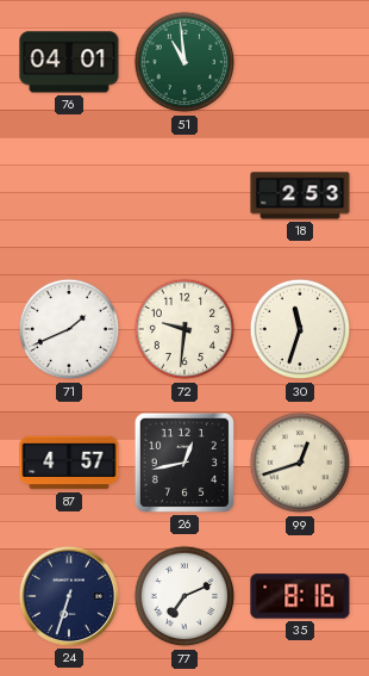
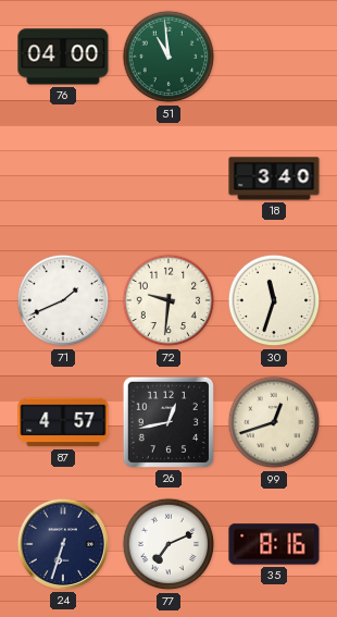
76: 04:01 -> 04:00
18: 2:53 -> 3:40
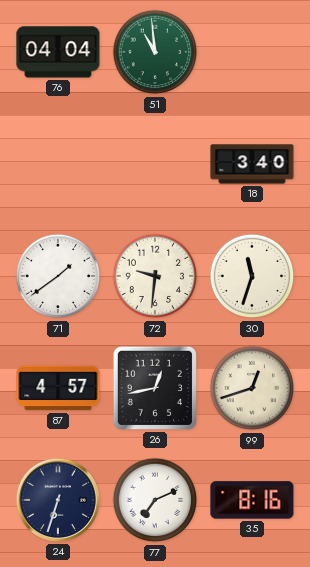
76: 04:00 -> 04:04
71: 1:41 -> 1:39
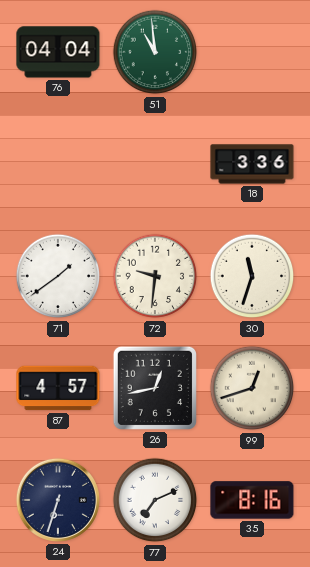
18: 3:40 -> 3:36
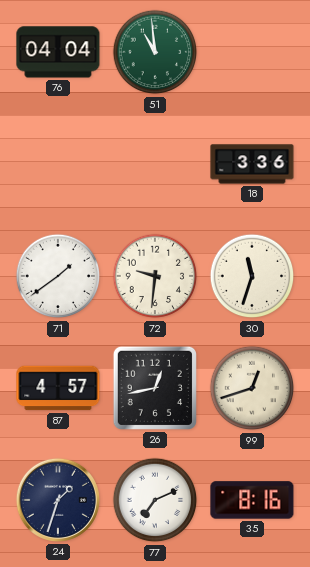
24: 6:33 -> 1:33
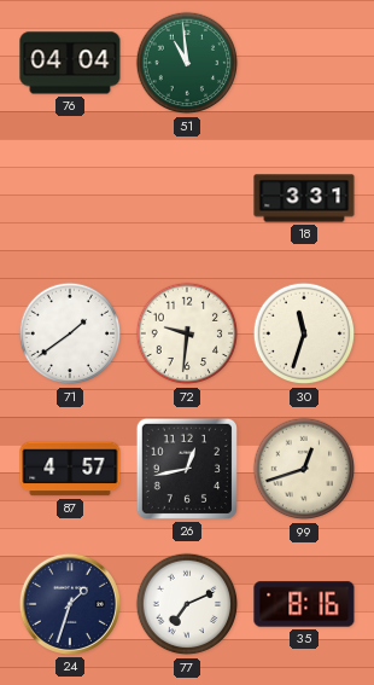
18: 3:36 -> 3:31
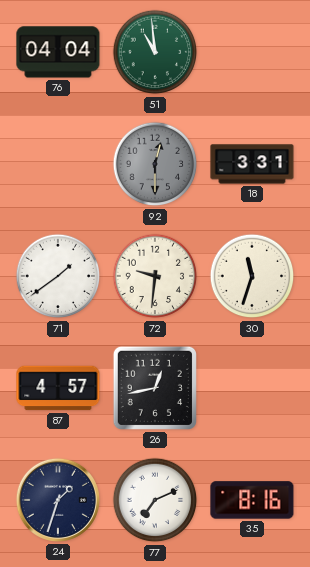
92: none -> 12:30
99: 12:42 -> none
